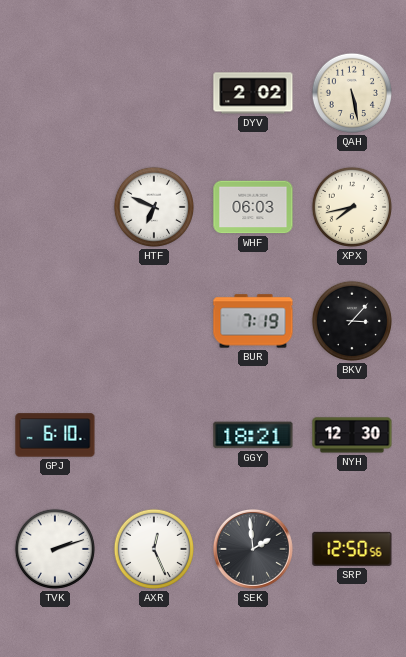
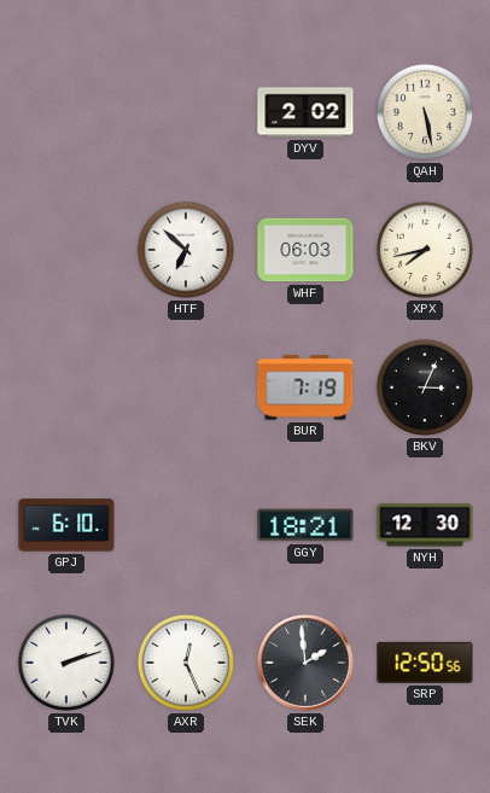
HTF: 6:49 -> 6:52
BKV: 3:07 -> 3:04
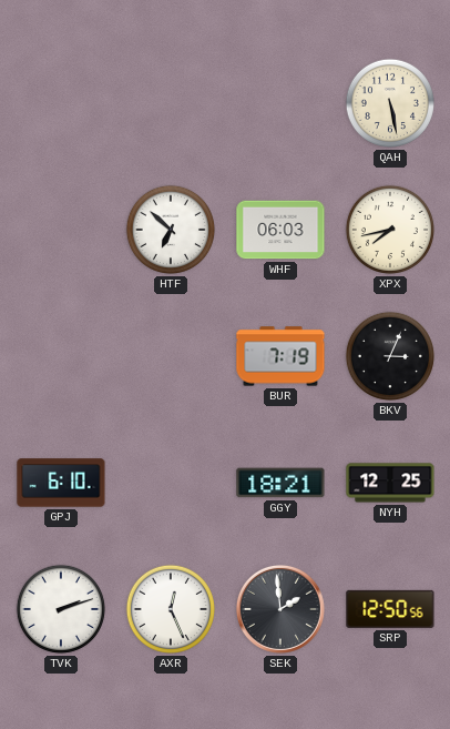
DYV: 2:02 -> none
NYH: 12:30 -> 12:25
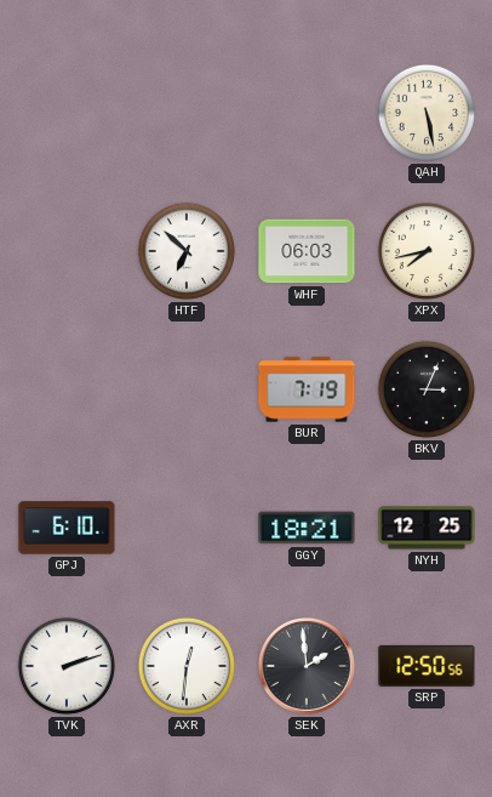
AXR: 12:26 -> 12:31
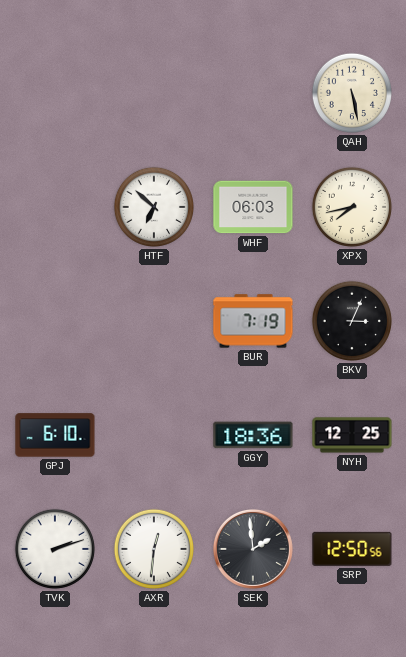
GGY: 18:21 -> 18:36
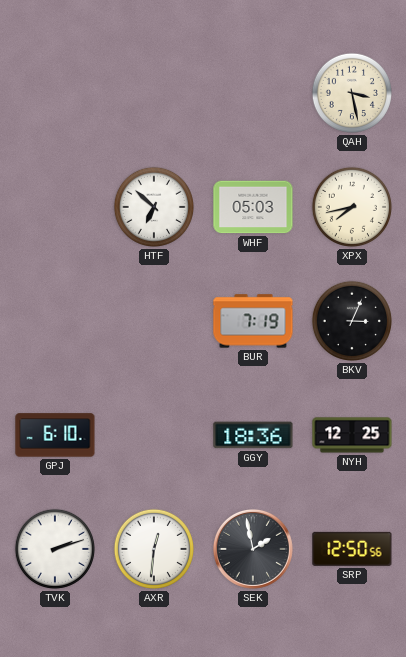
QAH: 5:28 -> 3:28
WHF: 06:03 -> 05:03
SEK: 1:59 -> 1:58
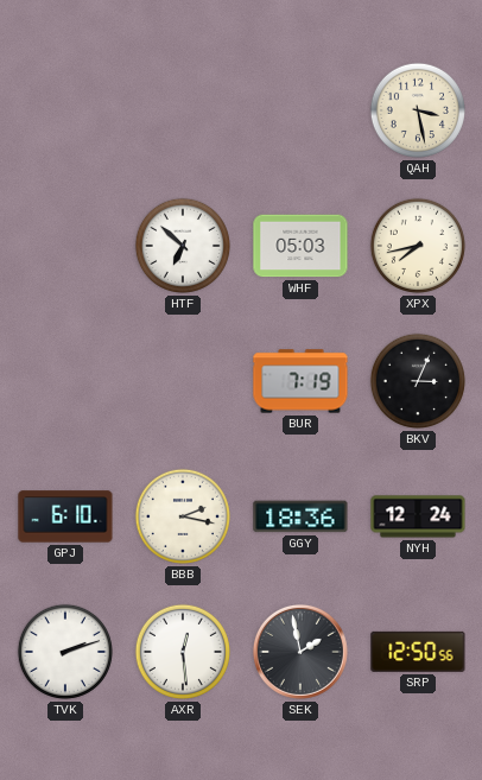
BBB: none -> 2:17
NYH: 12:25 -> 12:24
AXR: 12:31 -> 12:29
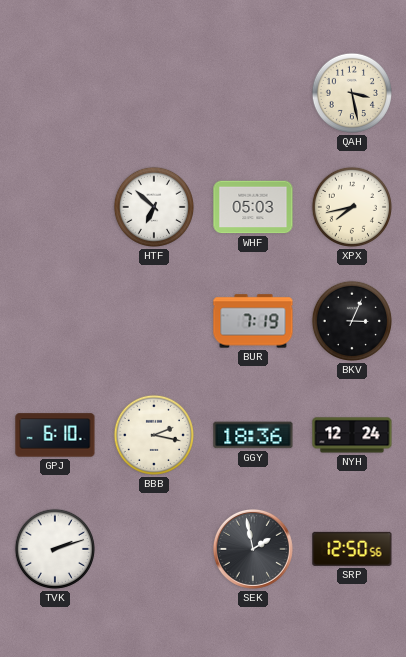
AXR: 12:29 -> none
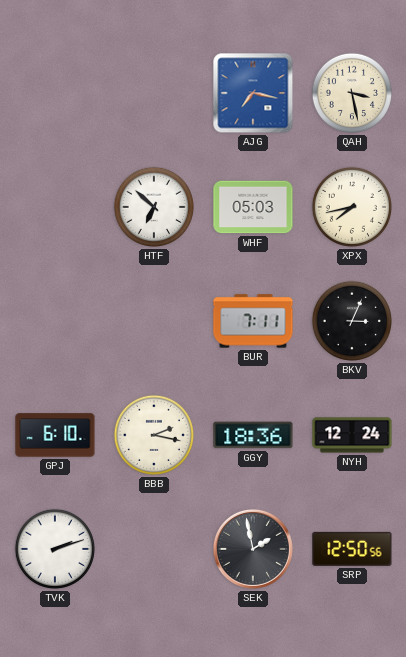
AJG: none -> 7:17
BUR: 7:19 -> 7:11
